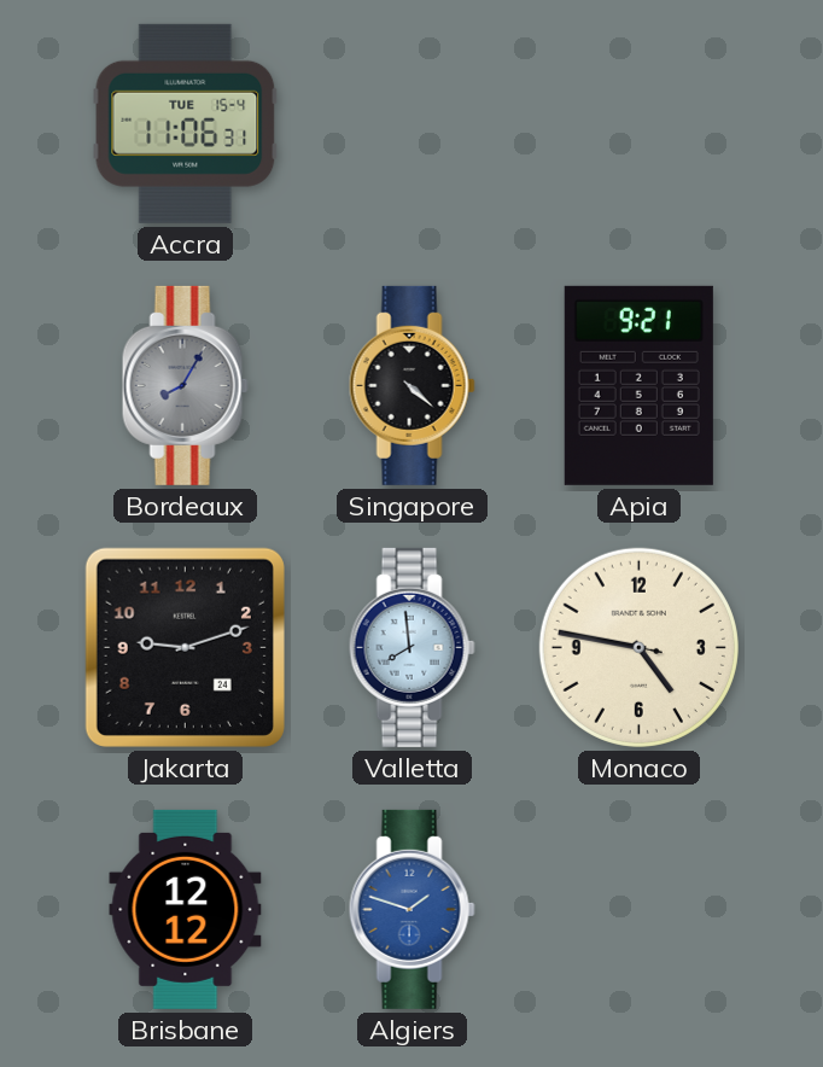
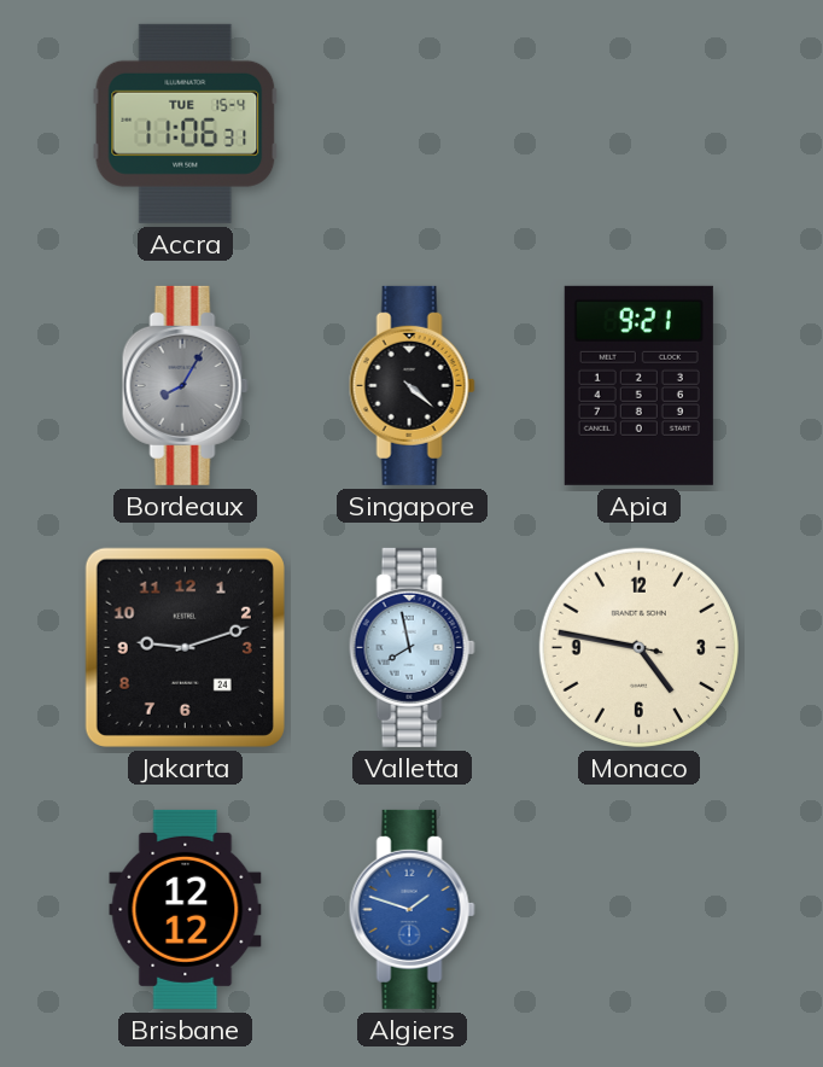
Valletta: 7:59 -> 7:58
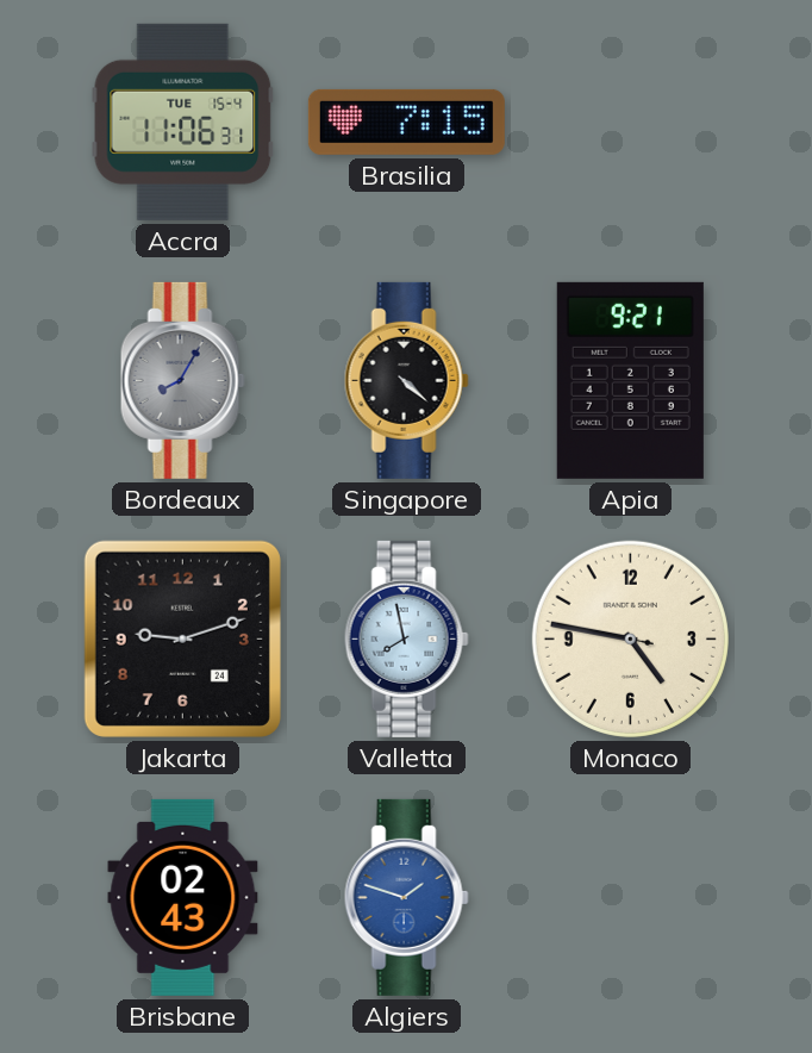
Brasilia: none -> 7:15
Brisbane: 12:12 -> 02:43
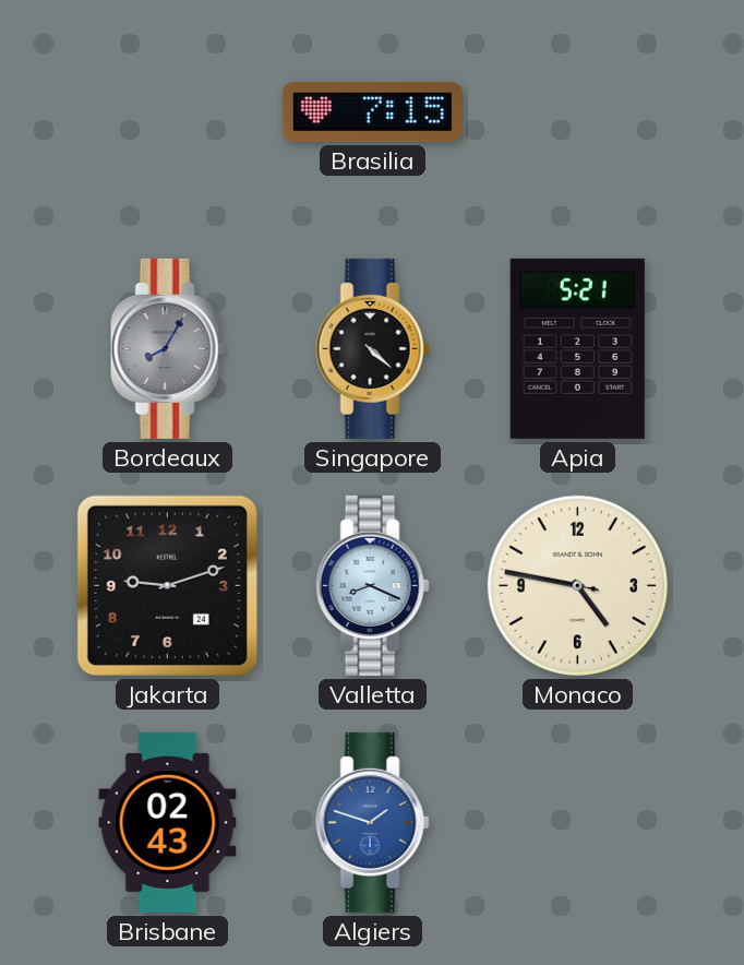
Accra: 11:06 -> none
Apia: 9:21 -> 5:21
Valletta: 7:58 -> 8:19
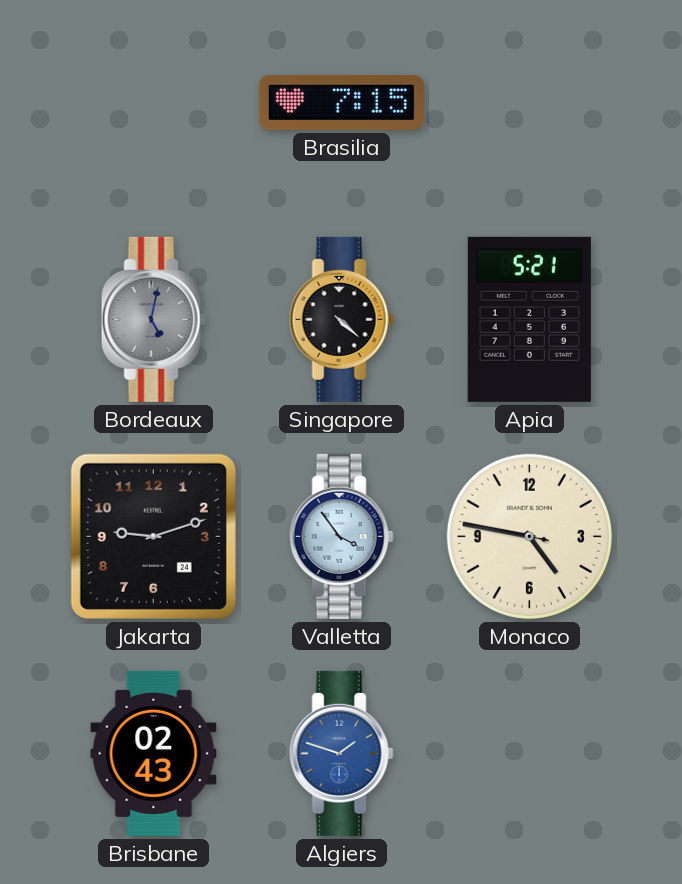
Bordeaux: 8:05 -> 5:02
Valletta: 8:19 -> 3:54
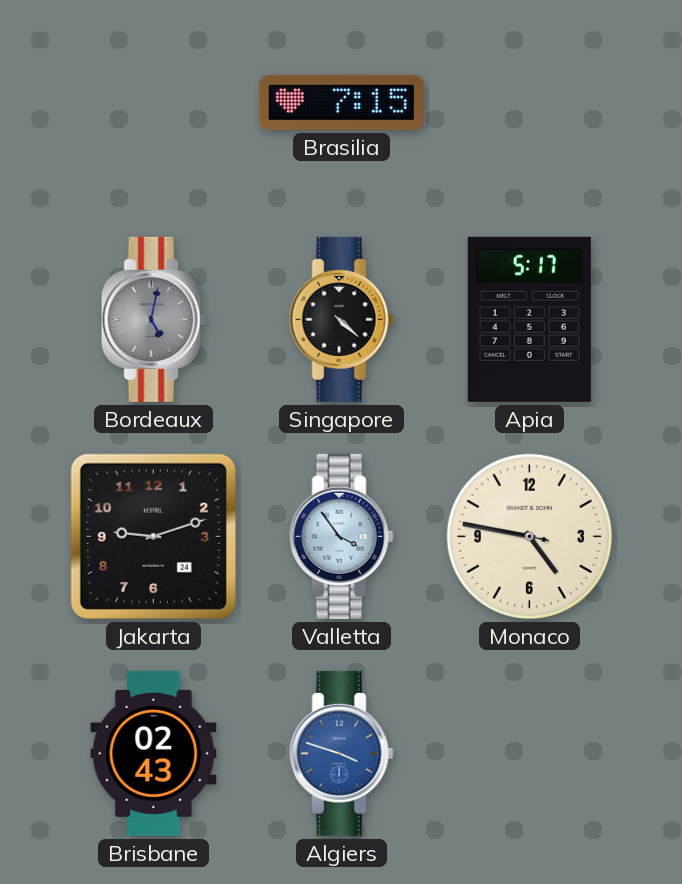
Apia: 5:21 -> 5:17
Algiers: 1:48 -> 3:48
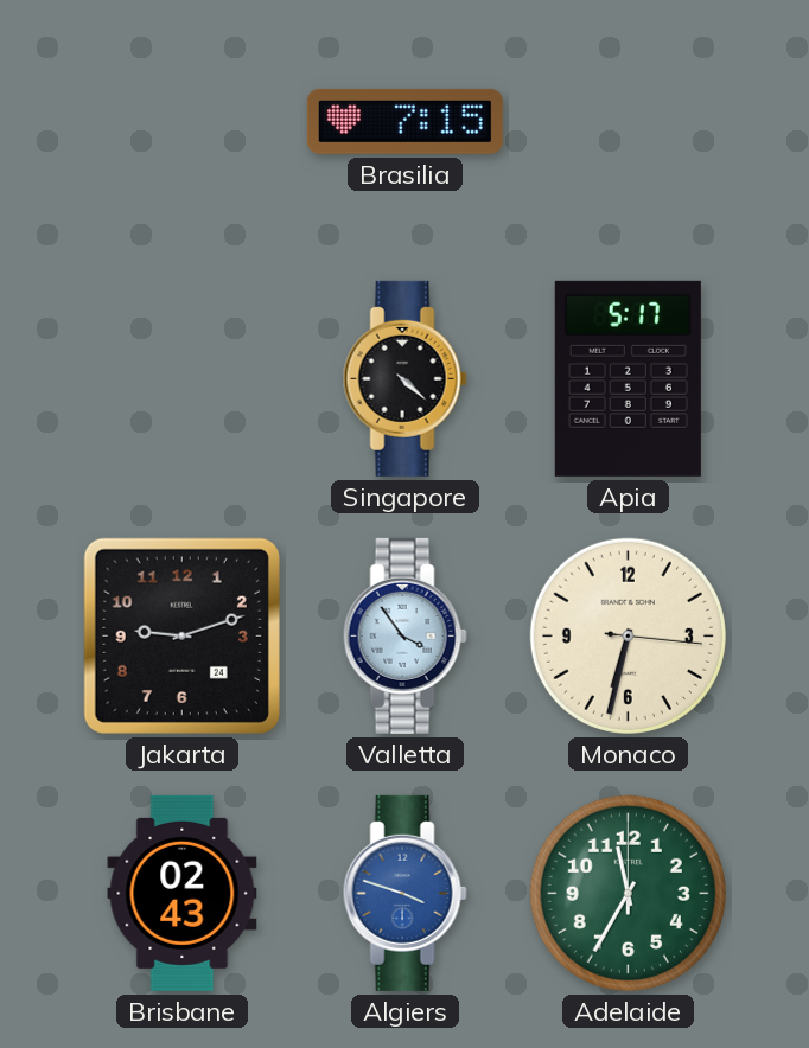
Bordeaux: 5:02 -> none
Monaco: 4:46 -> 6:32
Adelaide: none -> 11:35
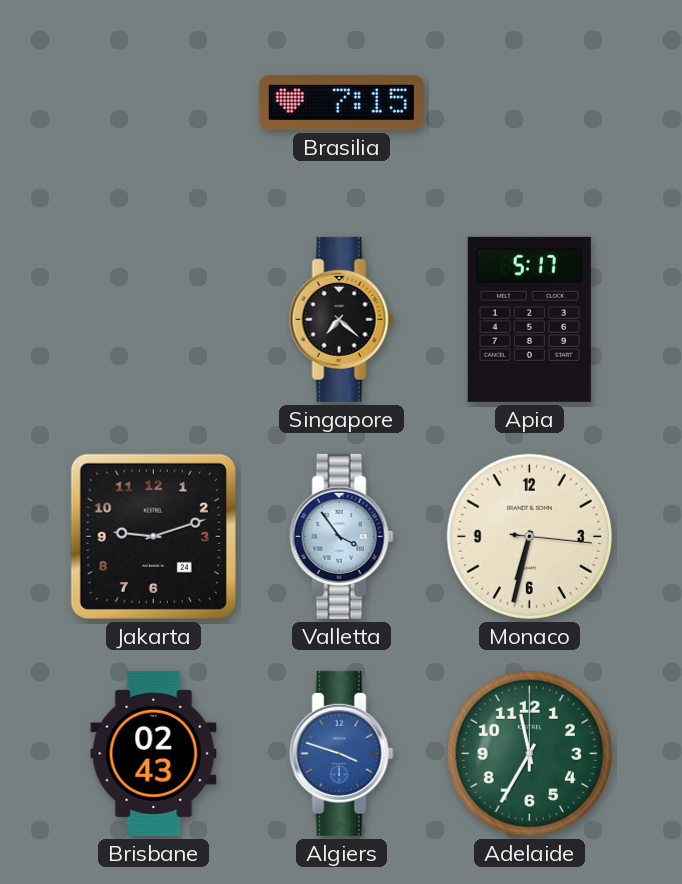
Singapore: 4:22 -> 7:22
